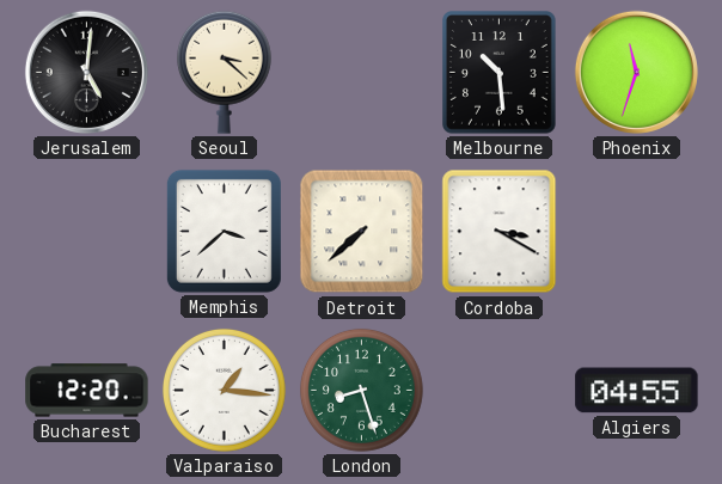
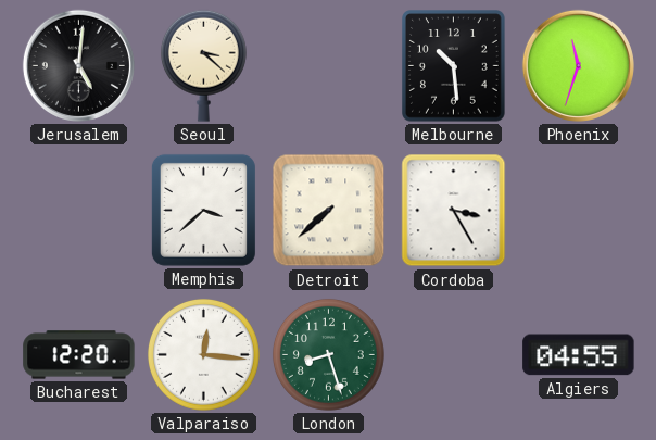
Cordoba: 3:20 -> 3:25
Valparaiso: 1:16 -> 12:16
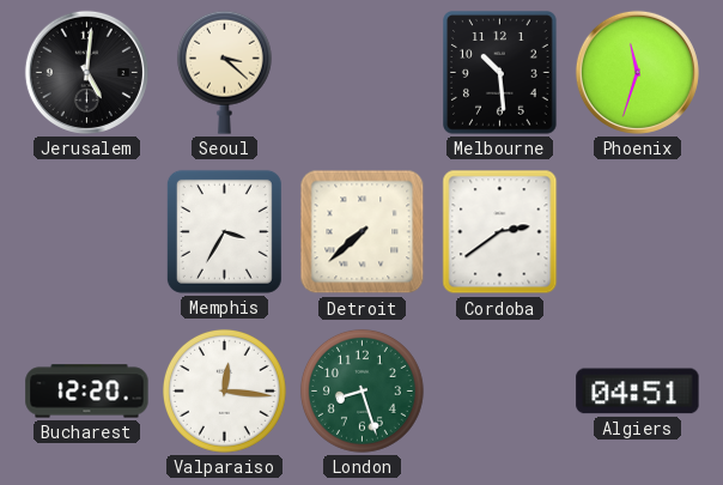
Memphis: 3:38 -> 3:35
Cordoba: 3:25 -> 2:39
Algiers: 04:55 -> 04:51
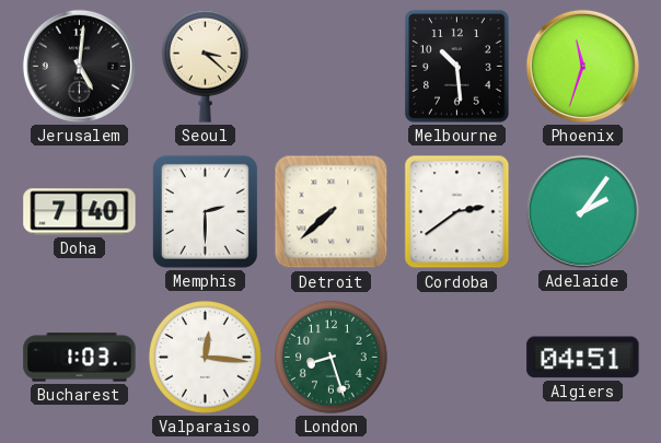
Doha: none -> 7:40
Memphis: 3:35 -> 2:30
Adelaide: none -> 2:06
Bucharest: 12:20 -> 1:03
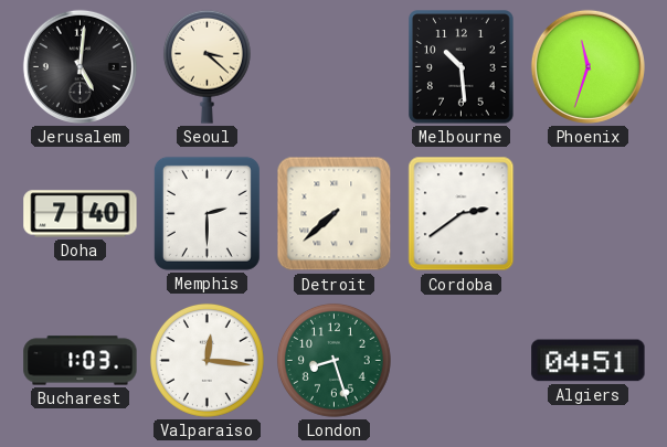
Adelaide: 2:06 -> none
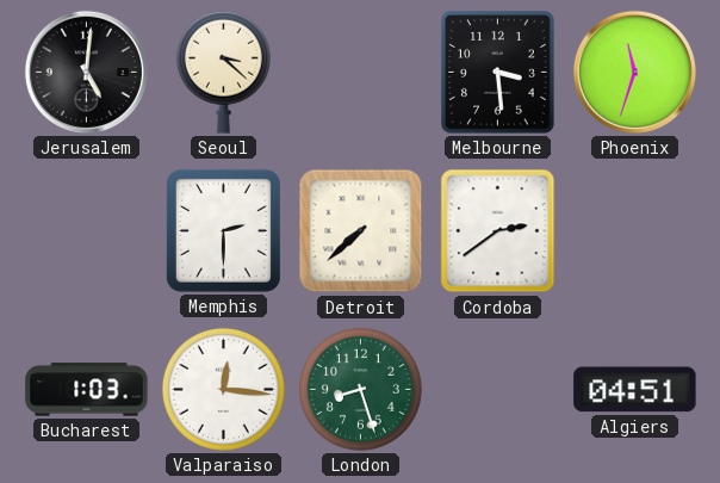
Melbourne: 10:29 -> 3:29
Doha: 7:40 -> none
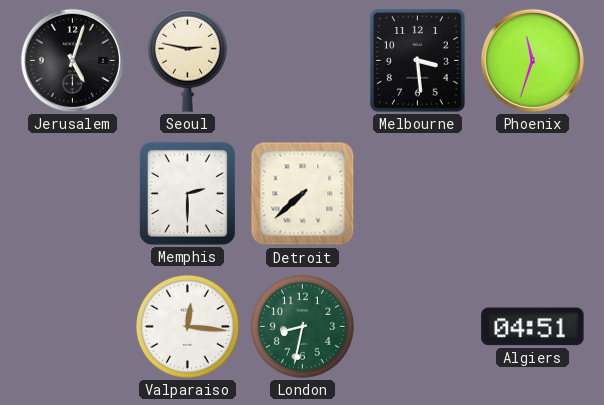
Jerusalem: 5:01 -> 5:03
Seoul: 3:22 -> 2:47
Cordoba: 2:39 -> none
Bucharest: 1:03 -> none
London: 8:27 -> 8:32
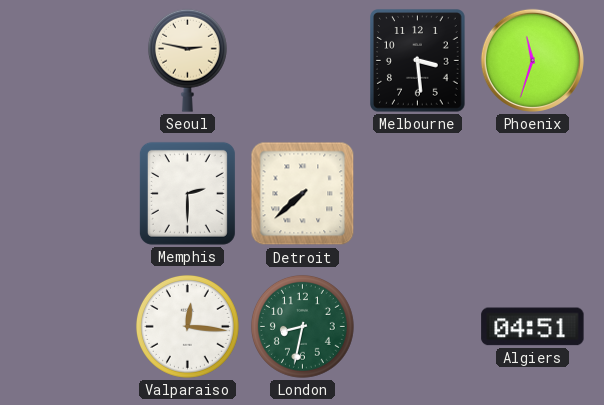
Jerusalem: 5:03 -> none
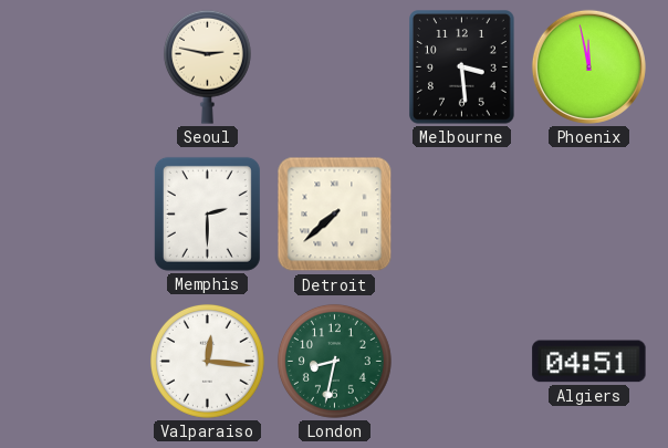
Phoenix: 11:33 -> 11:58
